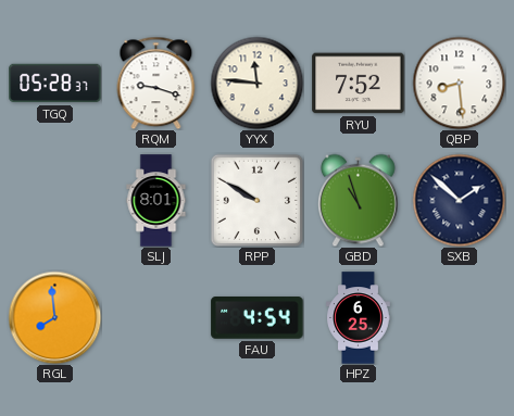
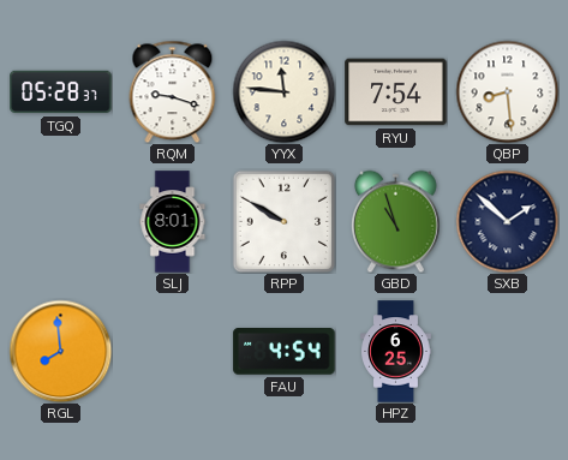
RYU: 7:52 -> 7:54
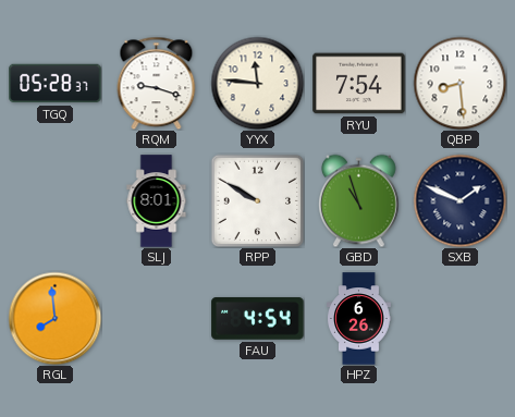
SXB: 1:52 -> 1:49
HPZ: 6:25 -> 6:26
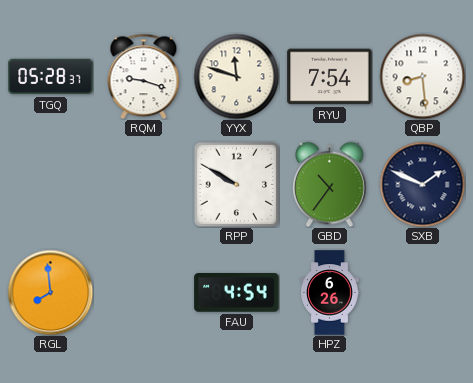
YYX: 11:46 -> 11:48
SLJ: 8:01 -> none
GBD: 10:57 -> 10:36
